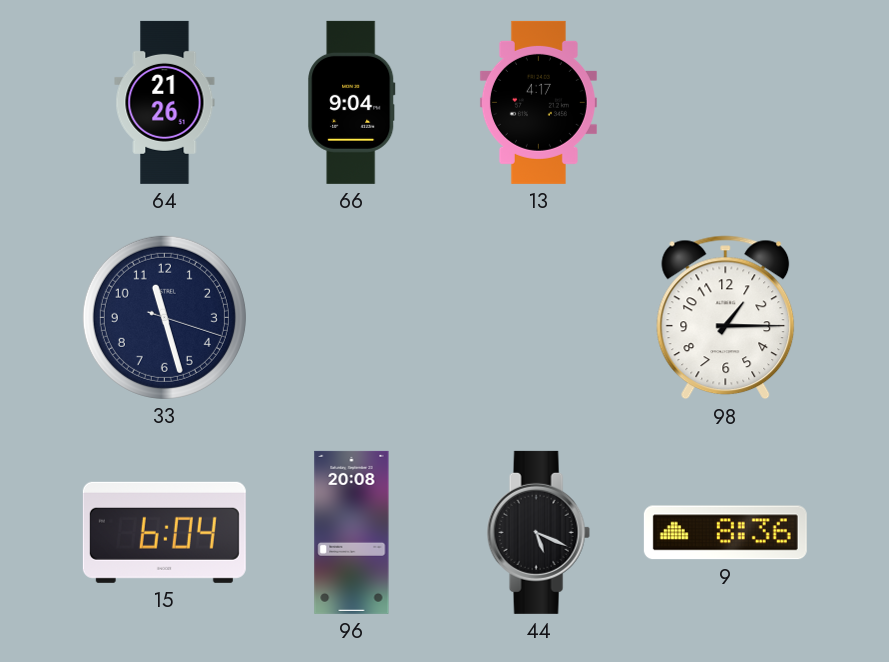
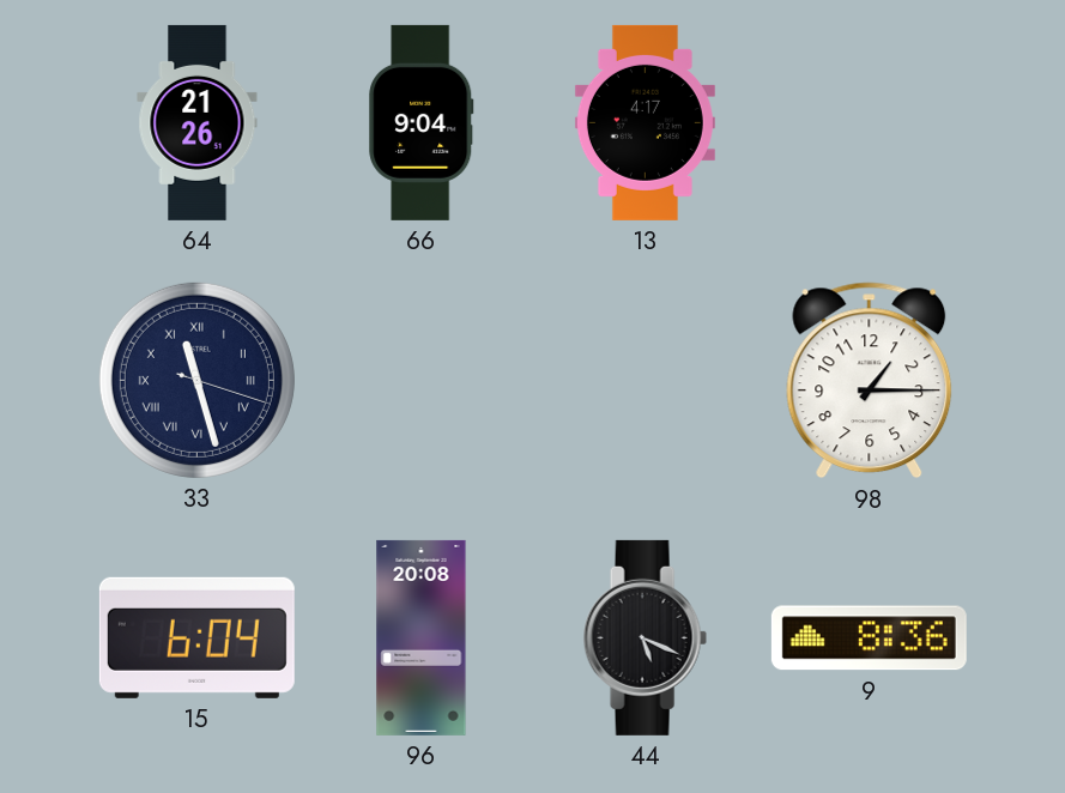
33 numerals: Arabic -> Roman
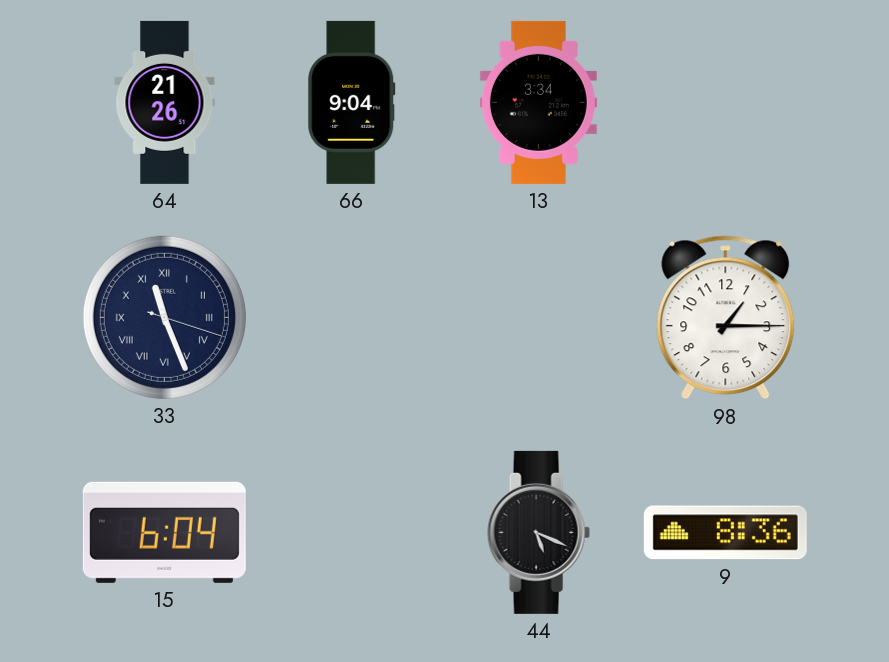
13: 4:17 -> 3:34
33: 11:27 -> 11:26
96: 20:08 -> none
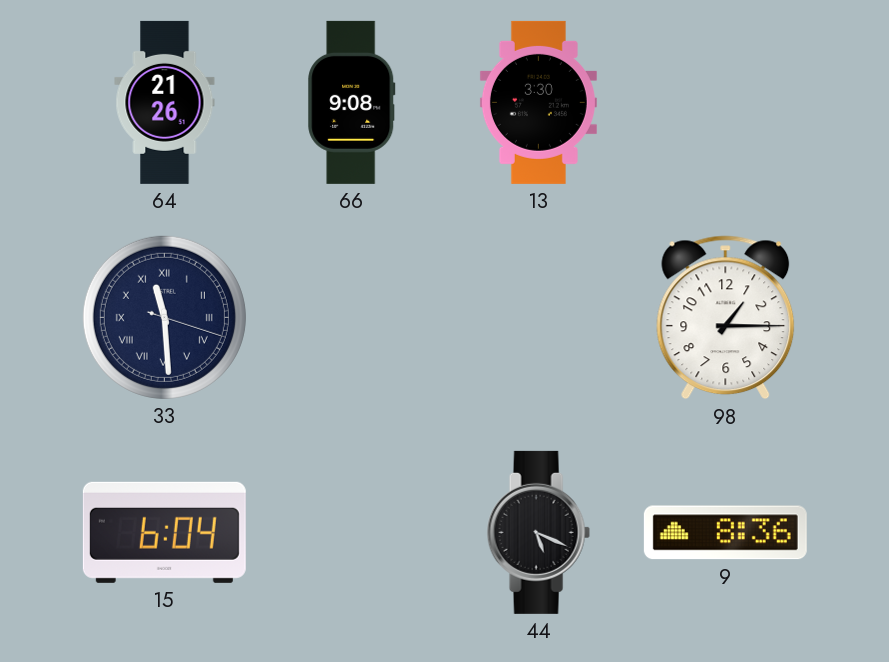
66: 9:04 -> 9:08
13: 3:34 -> 3:30
33: 11:26 -> 11:29
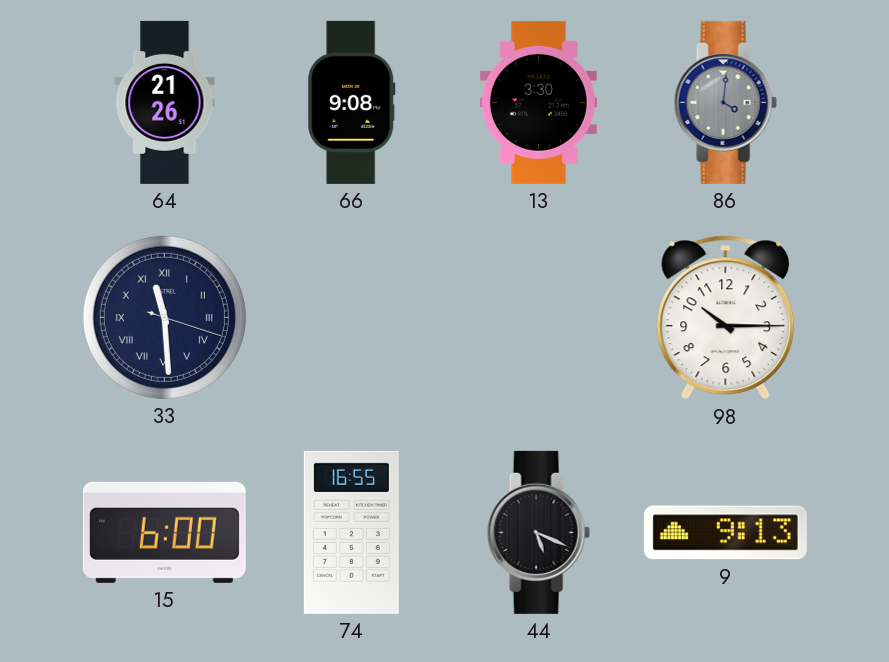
86: none -> 4:01
98: 1:15 -> 10:15
15: 6:04 -> 6:00
74: none -> 16:55
9: 8:36 -> 9:13
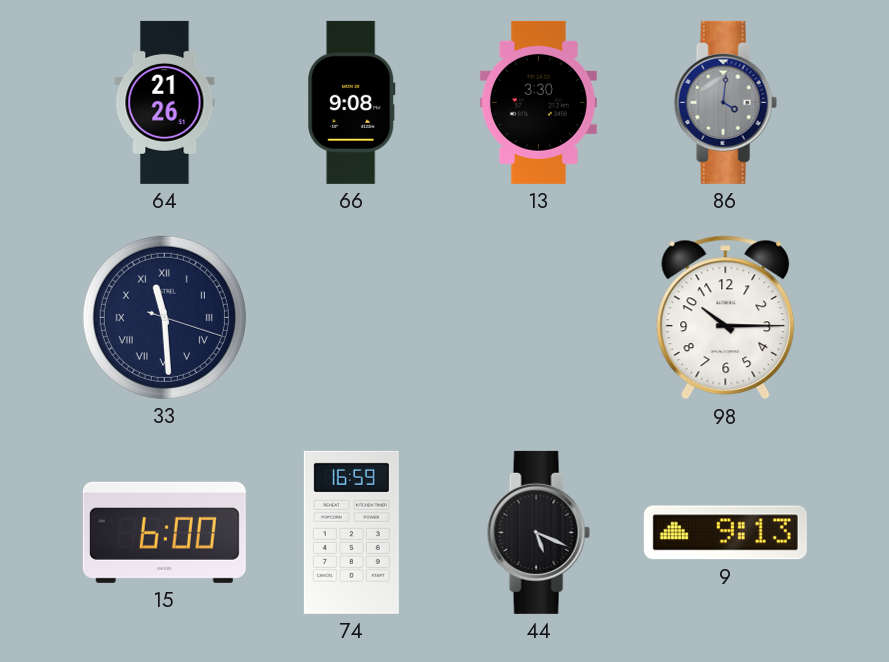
74: 16:55 -> 16:59
